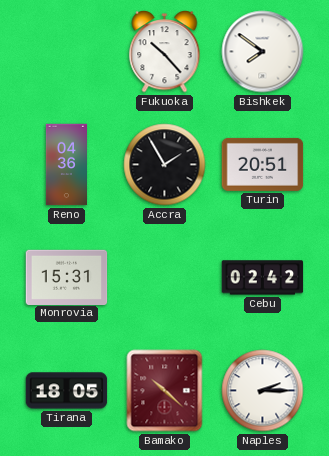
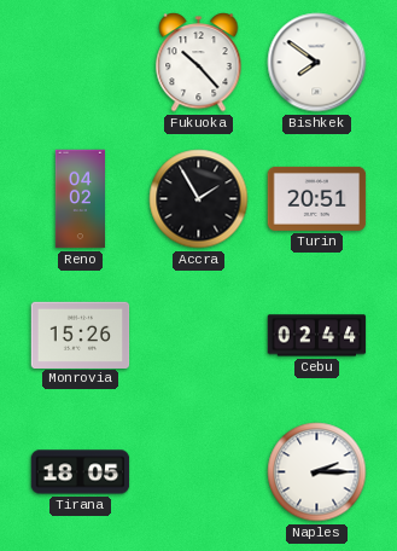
Reno: 04:36 -> 04:02
Monrovia: 15:31 -> 15:26
Cebu: 02:42 -> 02:44
Bamako: 10:22 -> none
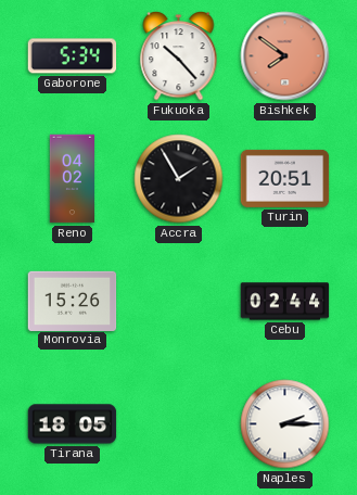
Gaborone: none -> 5:34
Bishkek dial: white -> salmon
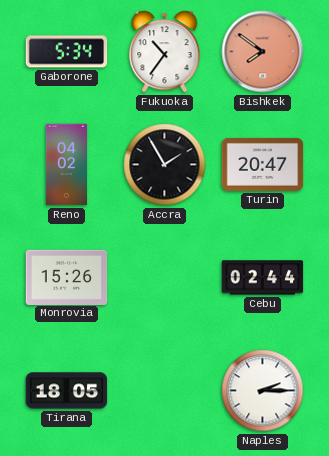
Fukuoka: 10:23 -> 10:36
Turin: 20:51 -> 20:47
